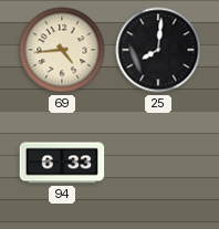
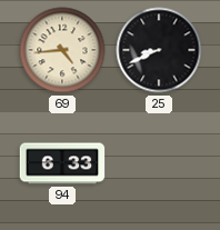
25: 8:01 -> 8:41
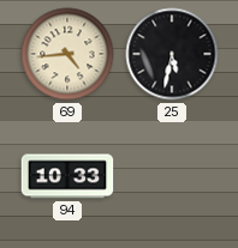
25: 8:41 -> 5:32
94: 6:33 -> 10:33
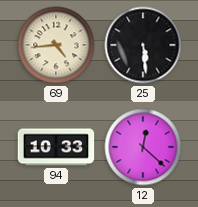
25: 5:32 -> 5:29
12: none -> 12:22
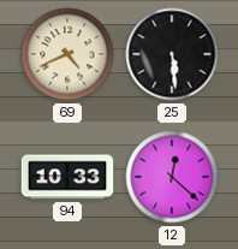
69: 4:44 -> 4:41
